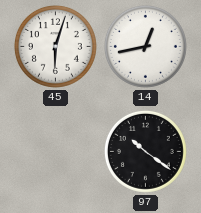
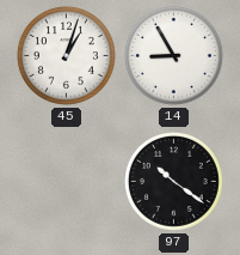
45: 6:03 -> 1:03
14: 12:43 -> 8:55
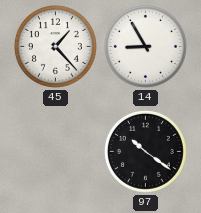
45: 1:03 -> 1:23
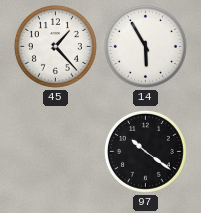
14: 8:55 -> 5:55
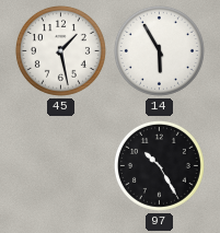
45: 1:23 -> 1:28
97: 10:21 -> 10:25
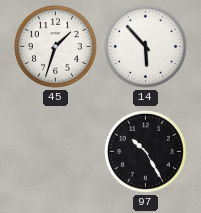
45: 1:28 -> 1:33
14: 5:55 -> 5:53
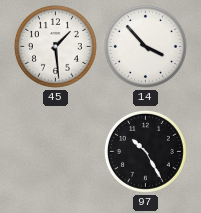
45: 1:33 -> 1:29
14: 5:53 -> 3:53
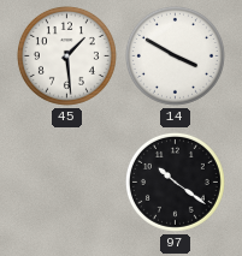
14: 3:53 -> 3:50
97: 10:25 -> 10:21
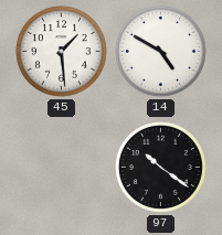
14: 3:50 -> 4:50
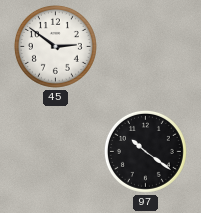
45: 1:29 -> 2:51
14: 4:50 -> none
